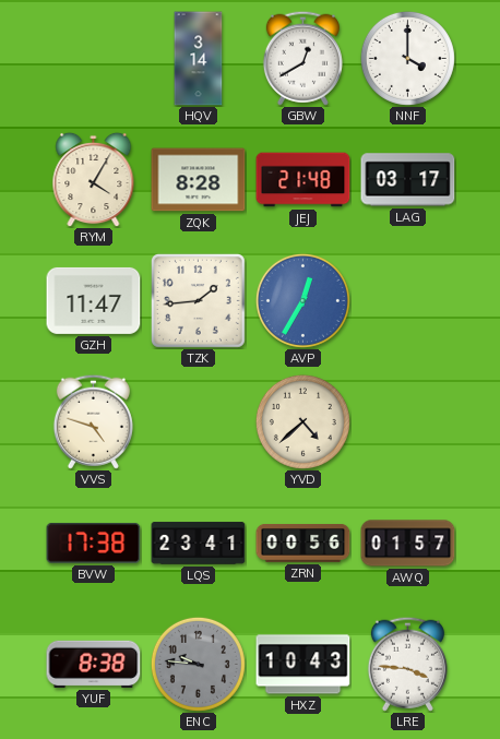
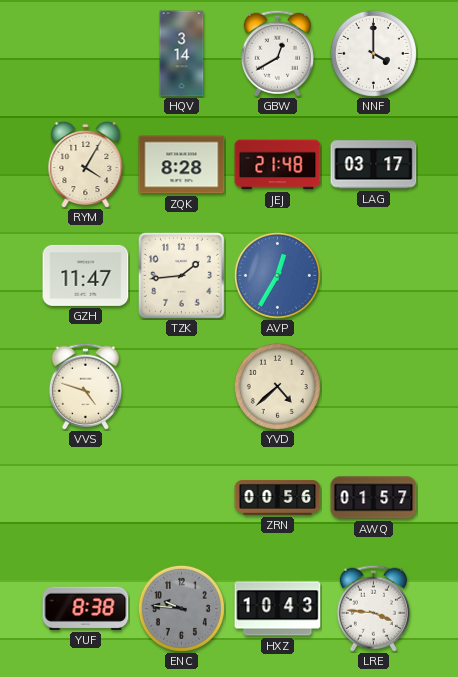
BVW: 17:38 -> none
LQS: 23:41 -> none
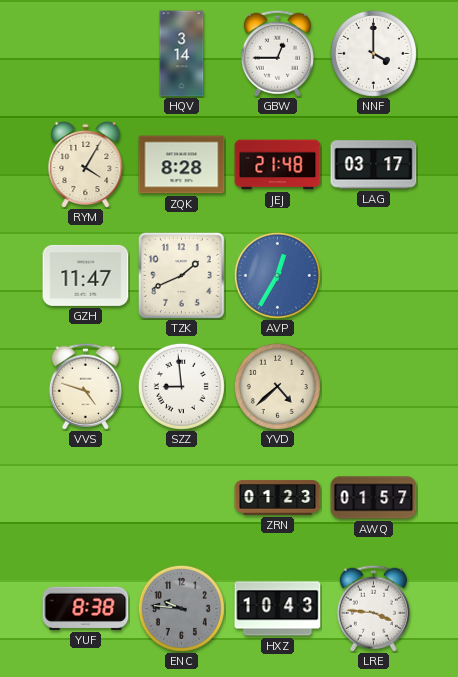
GBW: 12:40 -> 12:45
TZK: 1:44 -> 1:41
SZZ: none -> 8:59
ZRN: 00:56 -> 01:23
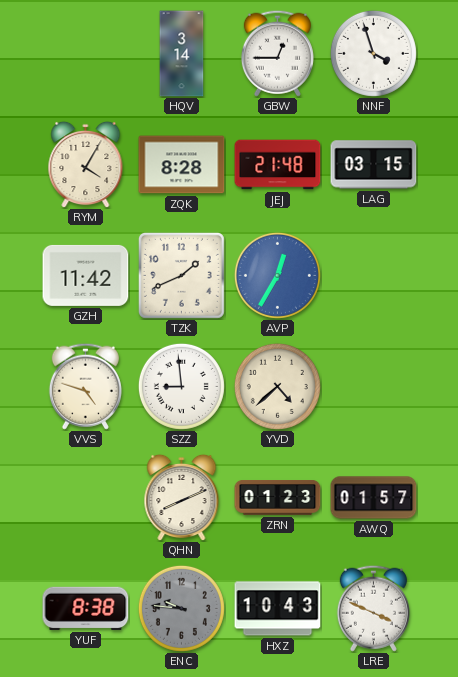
NNF: 4:00 -> 3:57
LAG: 03:17 -> 03:15
GZH: 11:47 -> 11:42
QHN: none -> 8:11
LRE: 3:46 -> 3:49
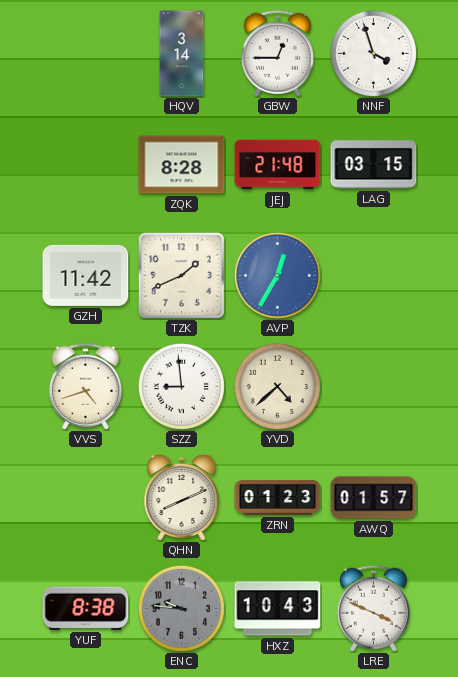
RYM: 4:05 -> none
VVS: 4:48 -> 4:42
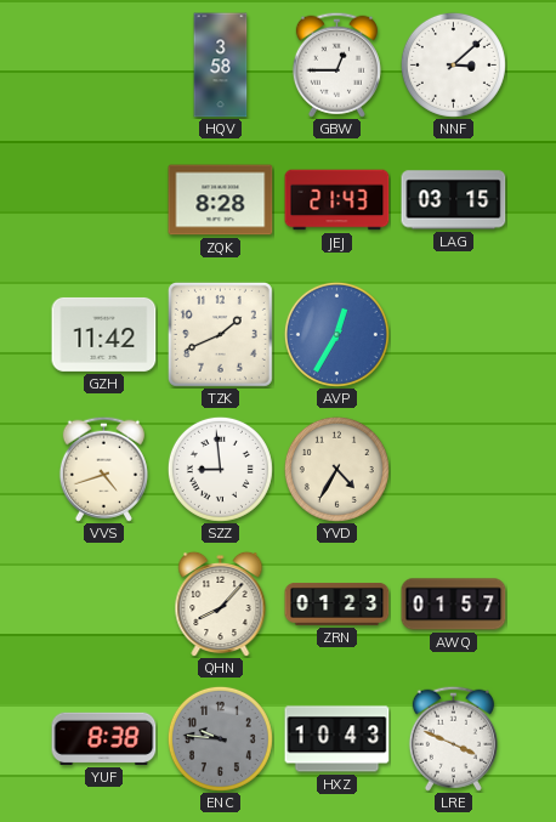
HQV: 3:14 -> 3:58
NNF: 3:57 -> 3:08
JEJ: 21:48 -> 21:43
YVD: 4:38 -> 4:35
QHN: 8:11 -> 8:07
